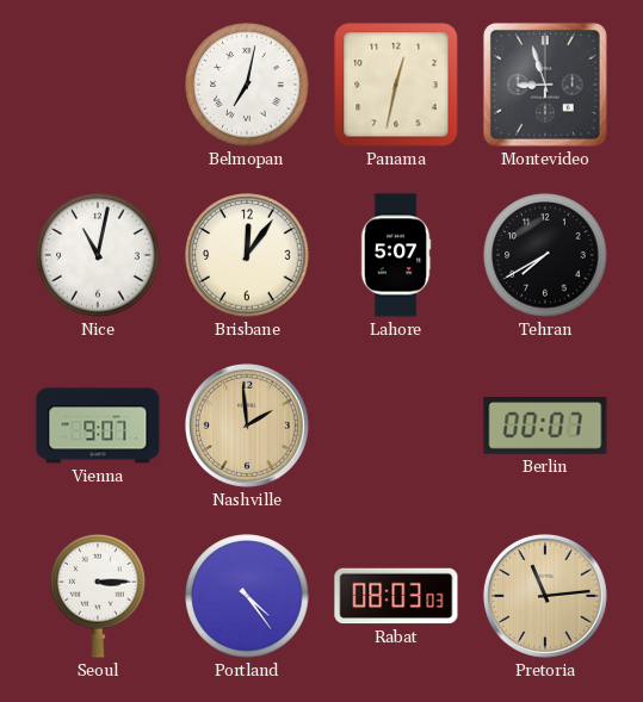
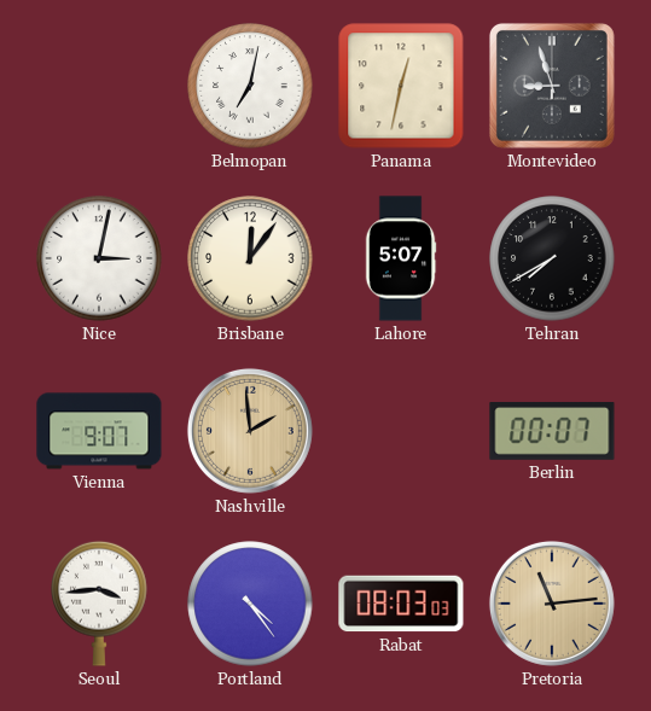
Nice: 11:02 -> 3:02
Seoul: 3:15 -> 3:44
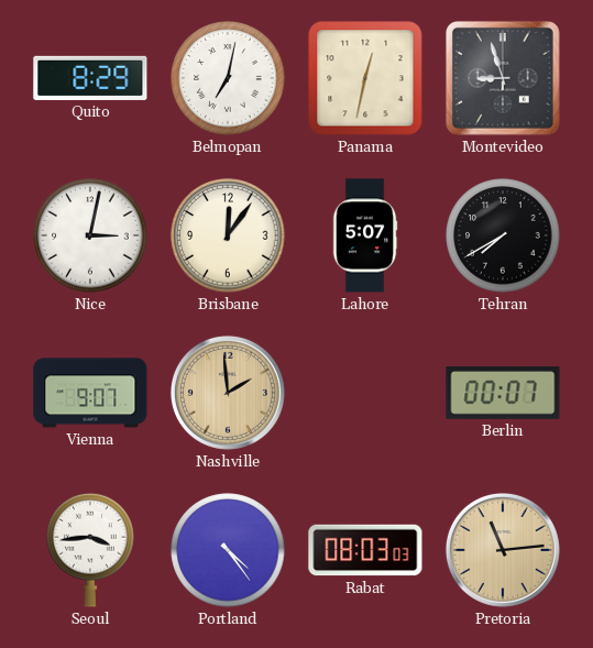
Quito: none -> 8:29
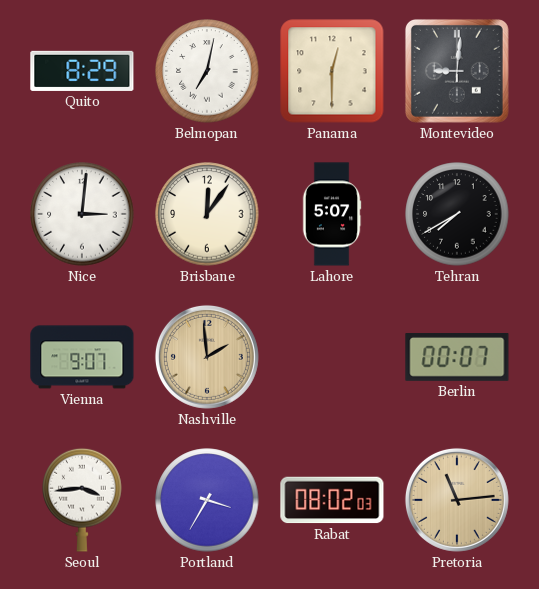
Panama: 12:32 -> 12:30
Montevideo: 8:57 -> 9:01
Nice: 3:02 -> 3:01
Portland: 4:24 -> 3:35
Rabat: 08:03 -> 08:02
